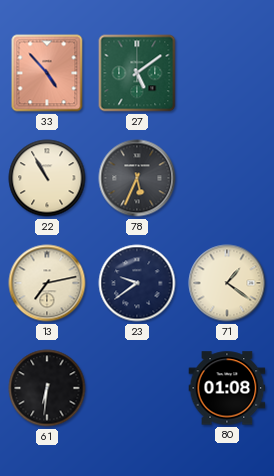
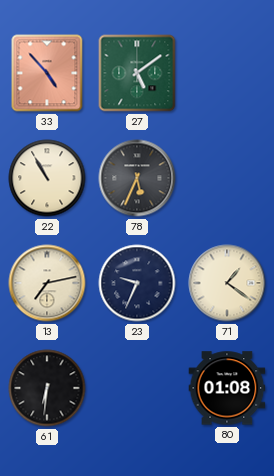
23: 9:39 -> 9:34
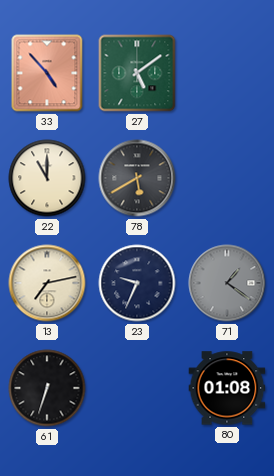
22: 10:55 -> 11:00
78: 5:34 -> 5:40
71 dial: cream -> grey
61: 6:31 -> 6:33
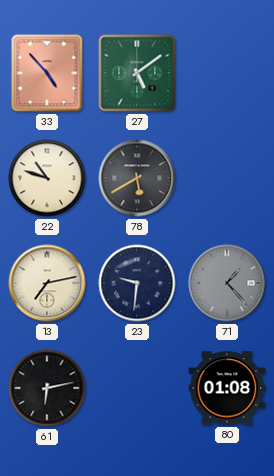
22: 11:00 -> 10:48
23: 9:34 -> 9:31
71: 1:21 -> 1:23
61: 6:33 -> 6:13
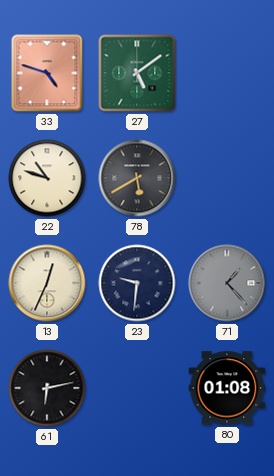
33: 4:53 -> 4:48
13: 7:13 -> 12:34
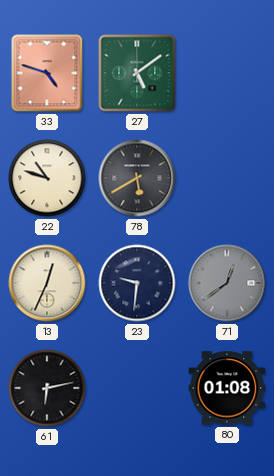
71: 1:23 -> 12:39
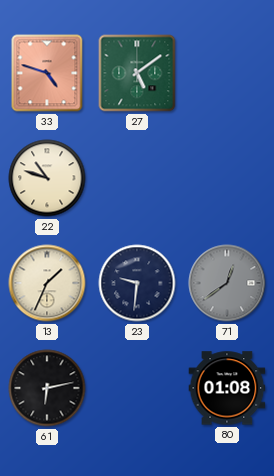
78: 5:40 -> none
13: 12:34 -> 1:34
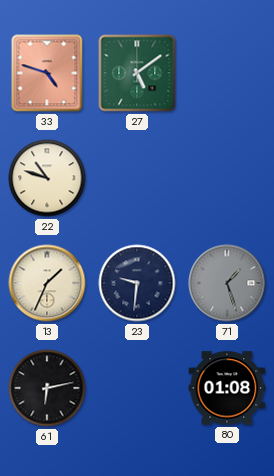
71: 12:39 -> 1:27
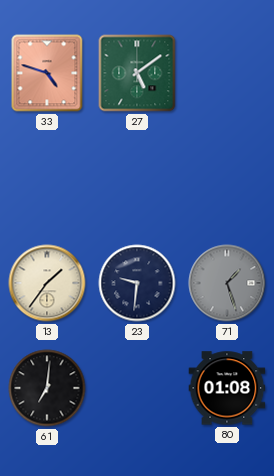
22: 10:48 -> none
13: 1:34 -> 1:36
61: 6:13 -> 7:01
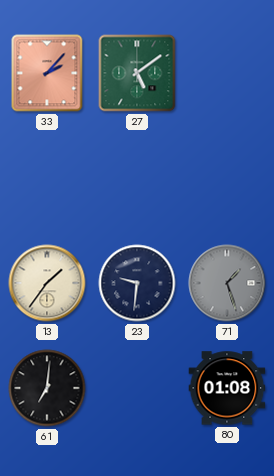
33: 4:48 -> 2:07
